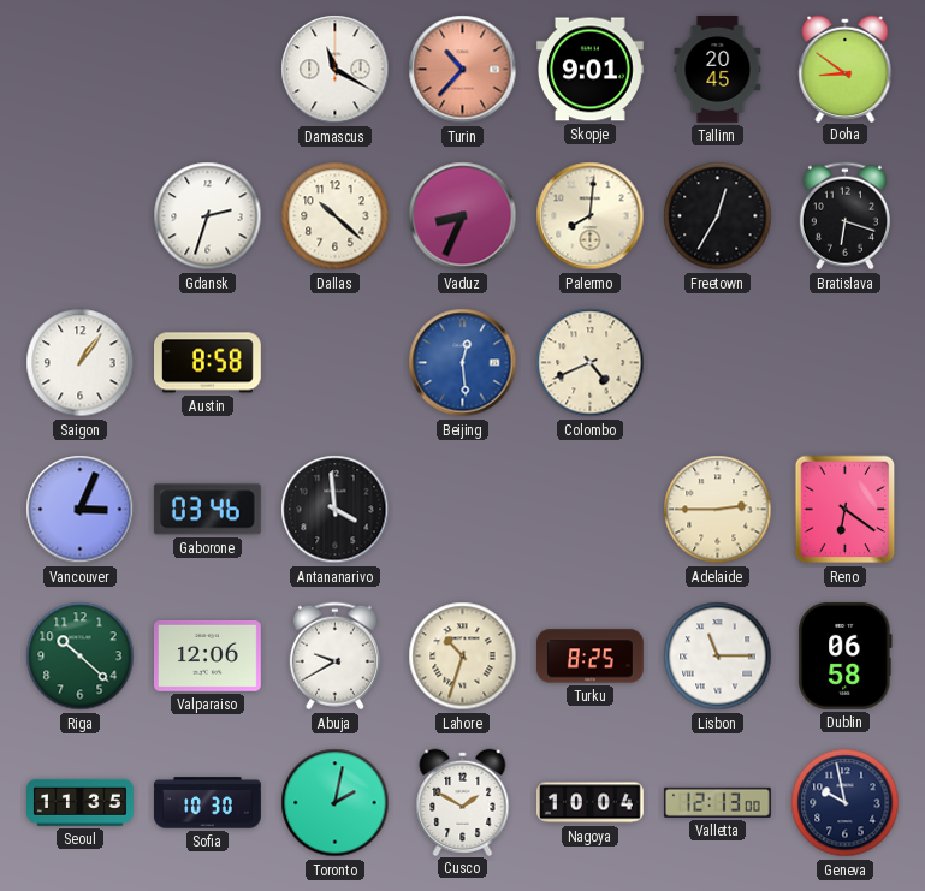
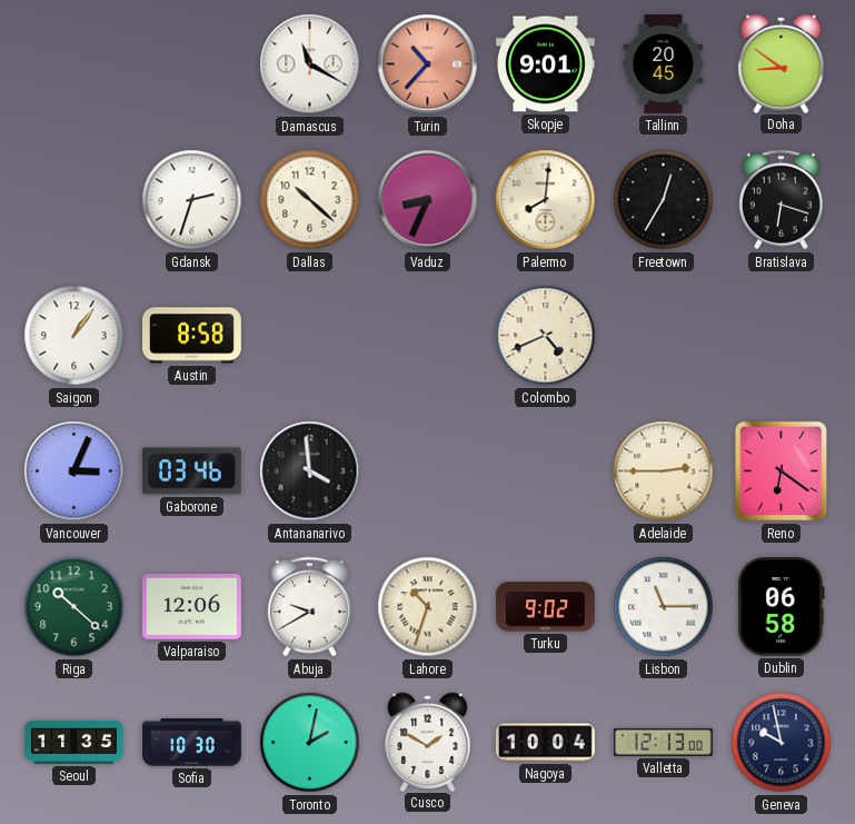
Beijing: 12:29 -> none
Turku: 8:25 -> 9:02
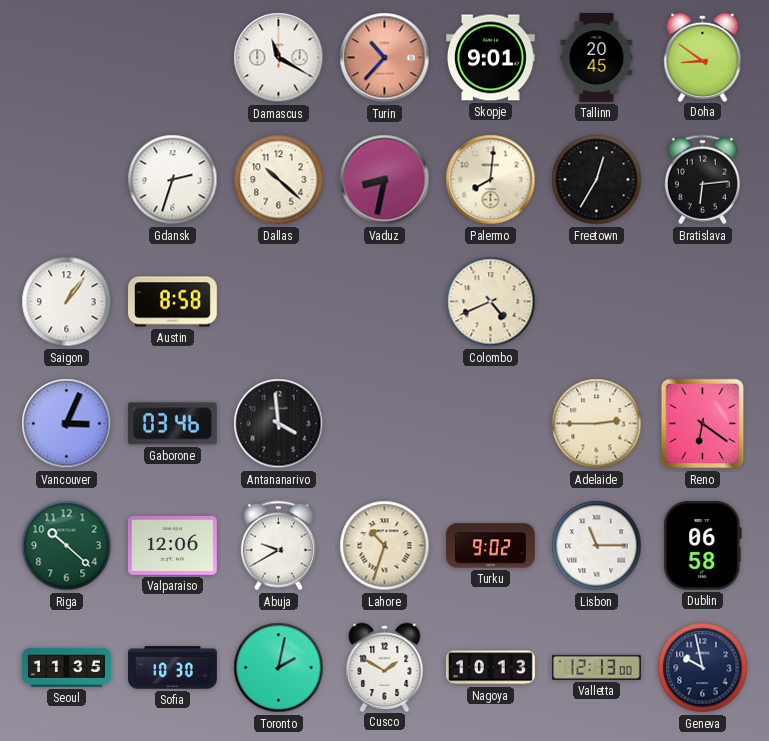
Vaduz: 8:34 -> 8:32
Bratislava: 6:18 -> 6:14
Nagoya: 10:04 -> 10:13
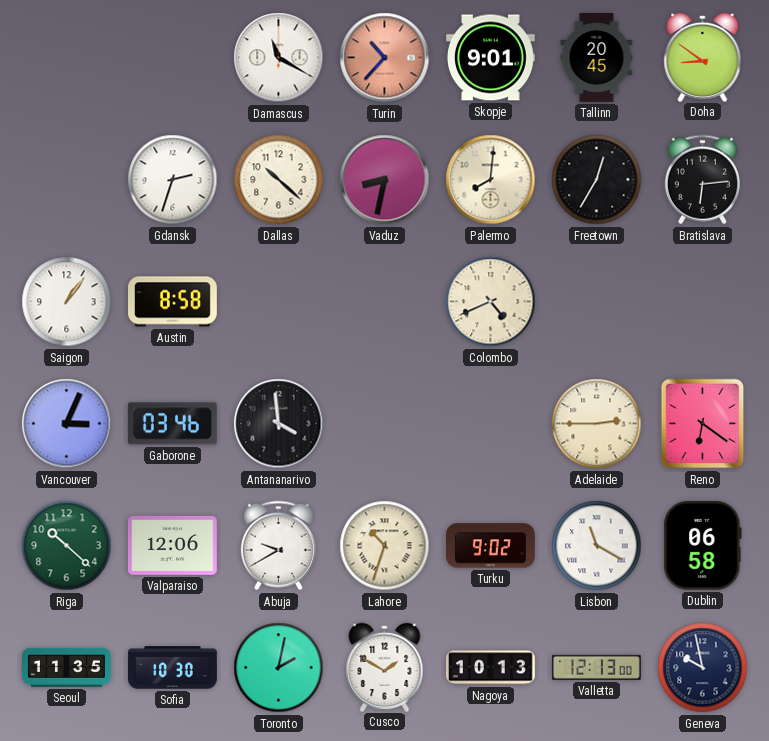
Lisbon: 11:15 -> 11:20
